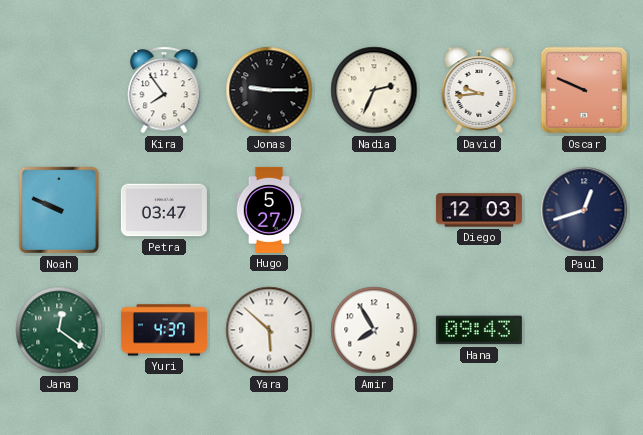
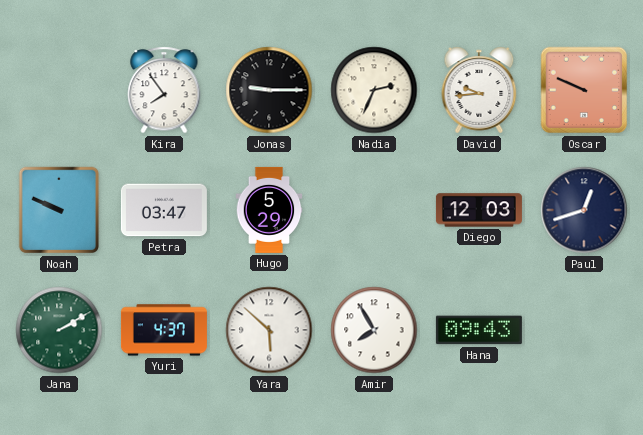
Hugo: 5:27 -> 5:29
Jana: 12:21 -> 2:10
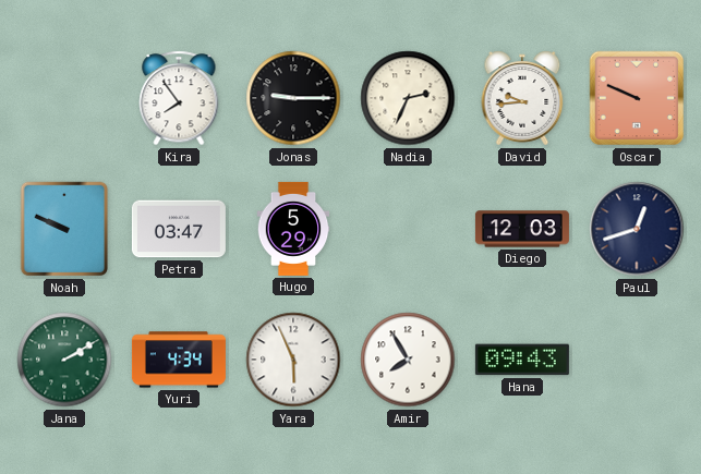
Yuri: 4:37 -> 4:34
Yara: 5:52 -> 5:56
